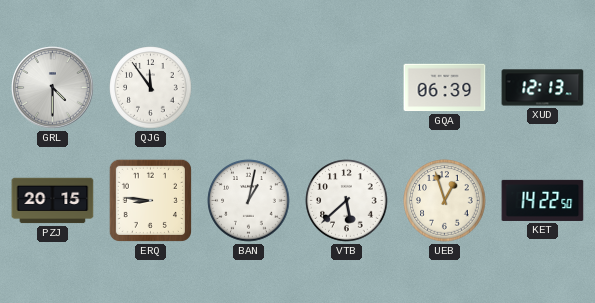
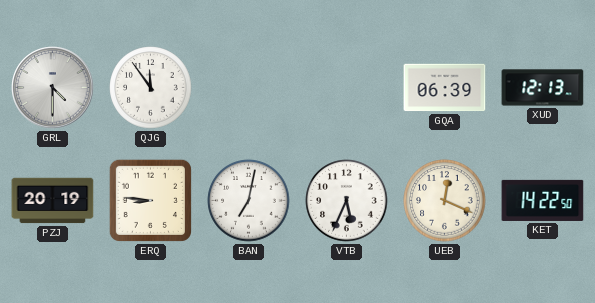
PZJ: 20:15 -> 20:19
BAN: 1:02 -> 7:02
VTB: 5:38 -> 5:34
UEB: 12:57 -> 12:19
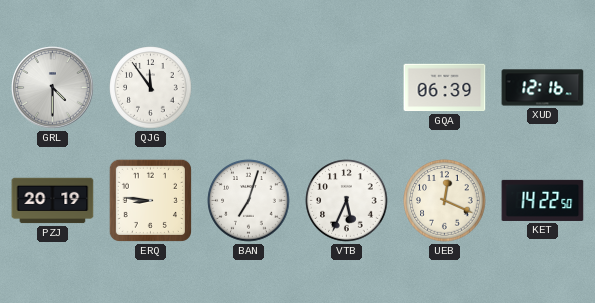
XUD: 12:13 -> 12:16
BAN: 7:02 -> 7:03
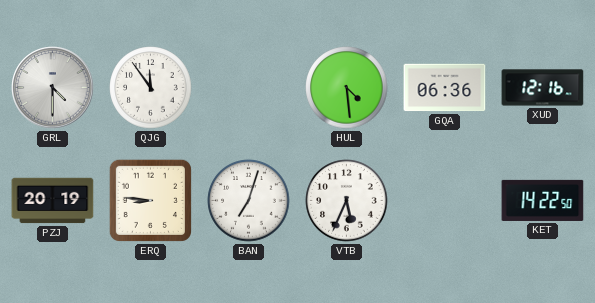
HUL: none -> 4:29
GQA: 06:39 -> 06:36
UEB: 12:19 -> none
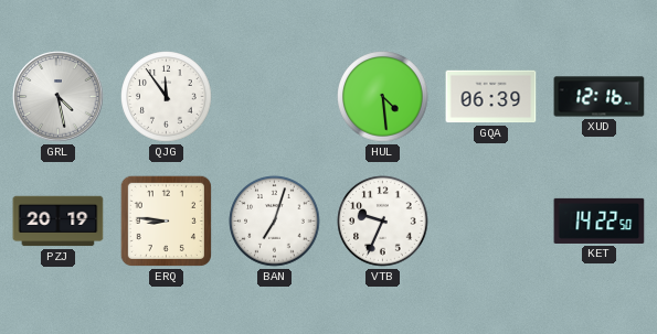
GRL: 4:30 -> 4:28
GQA: 06:36 -> 06:39
VTB: 5:34 -> 9:34
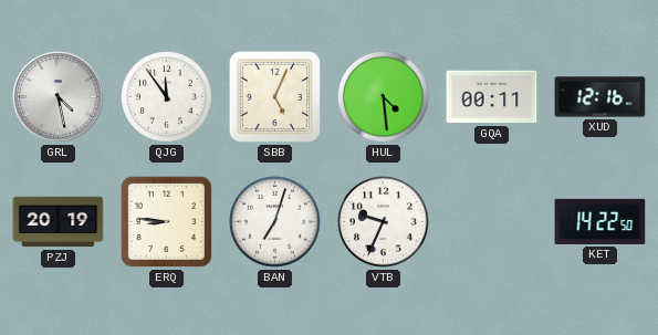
SBB: none -> 5:04
GQA: 06:39 -> 00:11
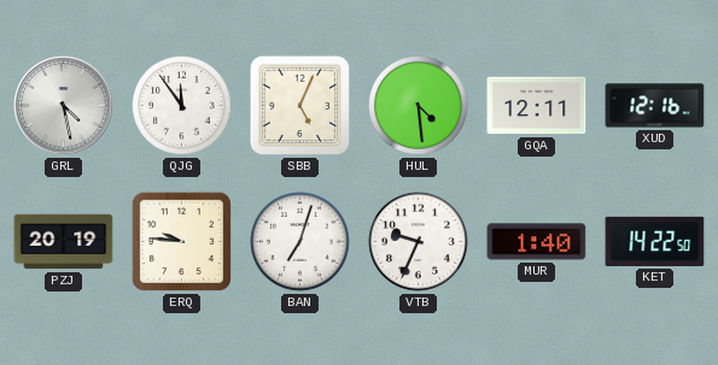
GQA: 00:11 -> 12:11
ERQ: 8:46 -> 9:46
MUR: none -> 1:40
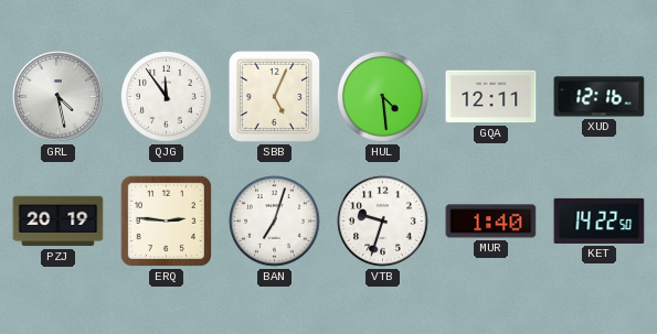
ERQ: 9:46 -> 2:46
VTB: 9:34 -> 9:33
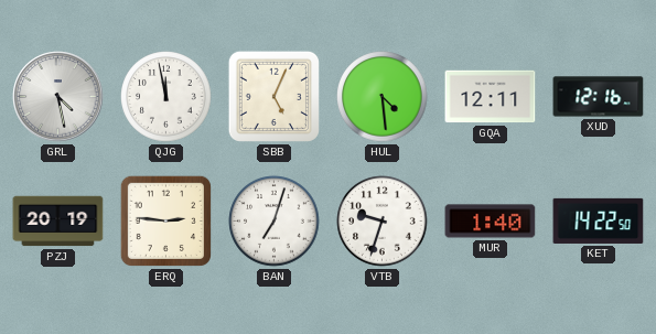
QJG: 11:54 -> 11:58
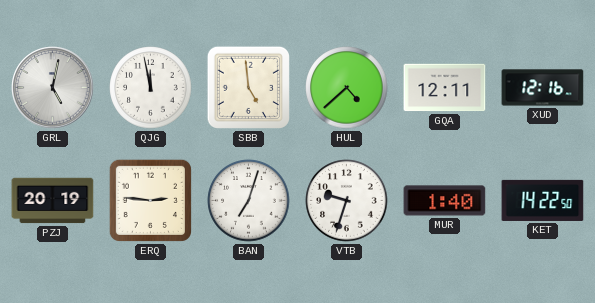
GRL: 4:28 -> 5:02
SBB: 5:04 -> 4:59
HUL: 4:29 -> 4:38
